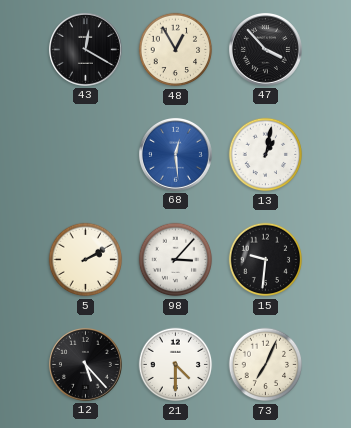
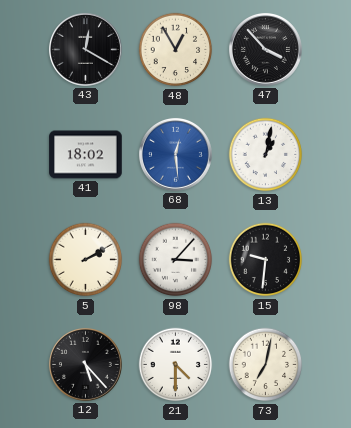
41: none -> 18:02
73: 7:04 -> 7:02
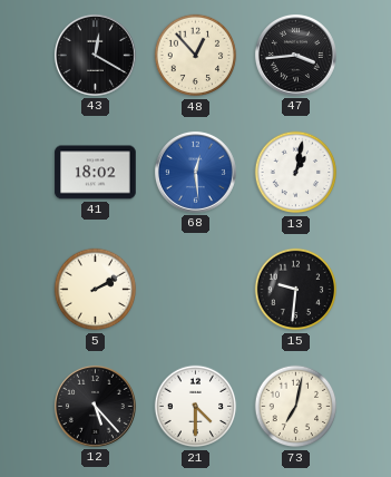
48: 12:55 -> 12:53
47: 3:53 -> 3:44
98: 3:07 -> none
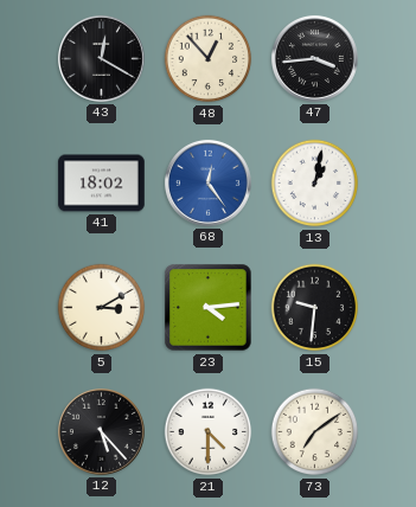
68: 12:29 -> 12:24
5: 2:10 -> 3:10
23: none -> 4:14
73: 7:02 -> 7:09
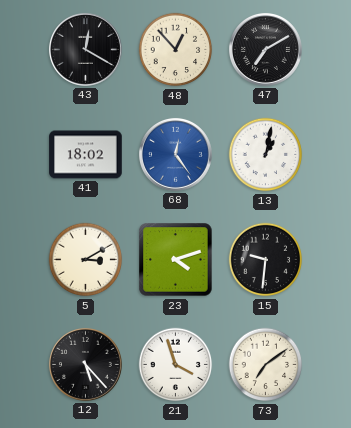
47: 3:44 -> 7:10
23: 4:14 -> 4:12
21: 4:30 -> 3:57
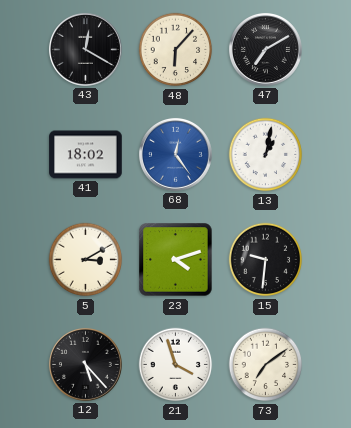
48: 12:53 -> 6:07
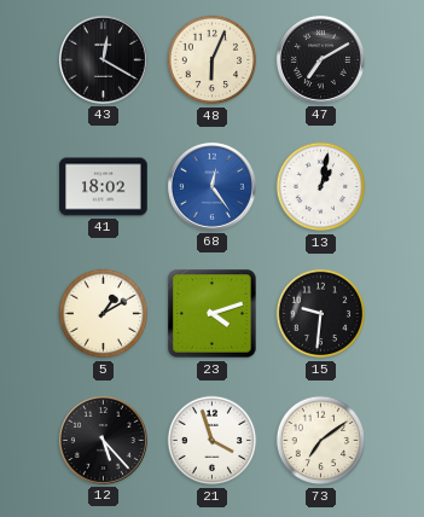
48: 6:07 -> 6:04
5: 3:10 -> 1:10
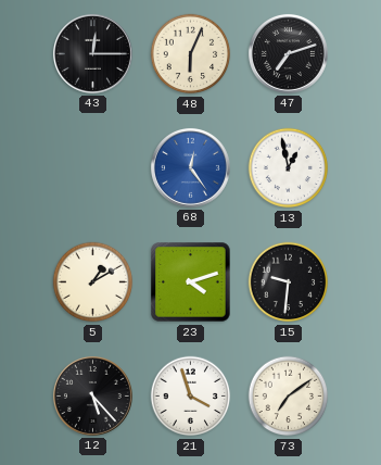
43: 12:20 -> 12:15
47: 7:10 -> 7:12
41: 18:02 -> none
13: 1:02 -> 12:58
